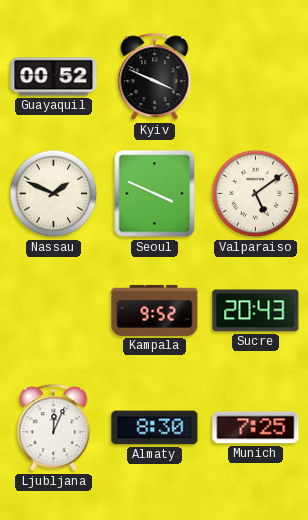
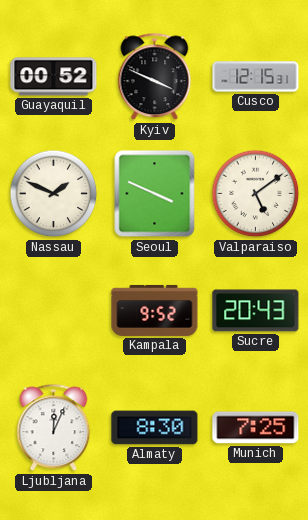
Cusco: none -> 12:15
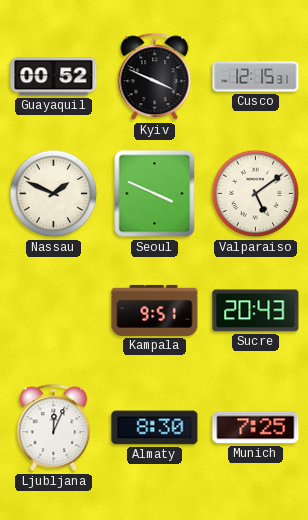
Kampala: 9:52 -> 9:51
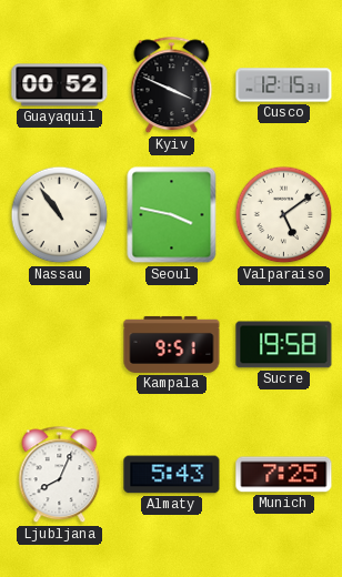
Nassau: 1:49 -> 10:54
Seoul: 3:49 -> 3:47
Sucre: 20:43 -> 19:58
Ljubljana: 12:04 -> 8:04
Almaty: 8:30 -> 5:43
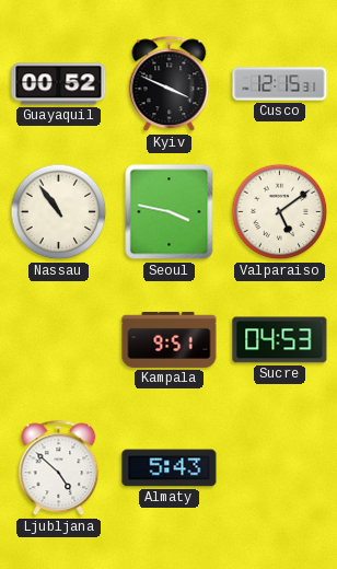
Sucre: 19:58 -> 04:53
Ljubljana: 8:04 -> 4:52
Munich: 7:25 -> none
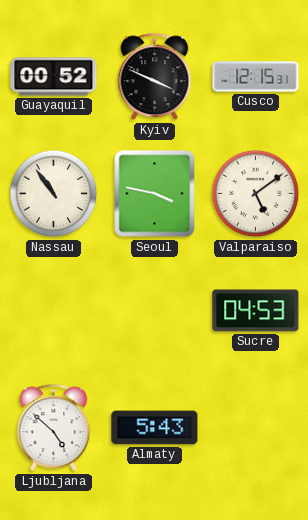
Kampala: 9:51 -> none
